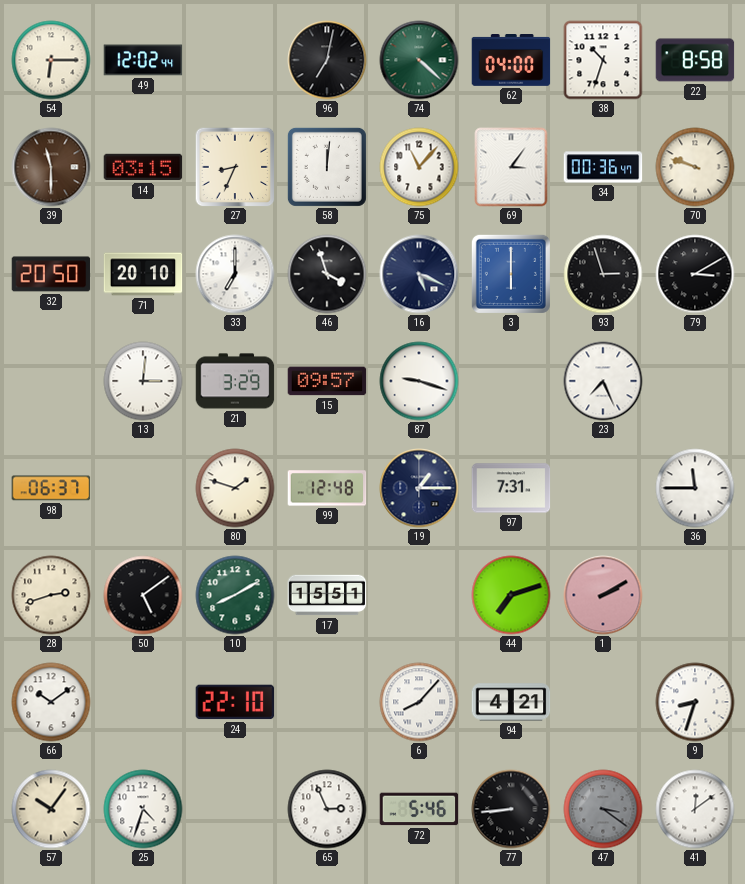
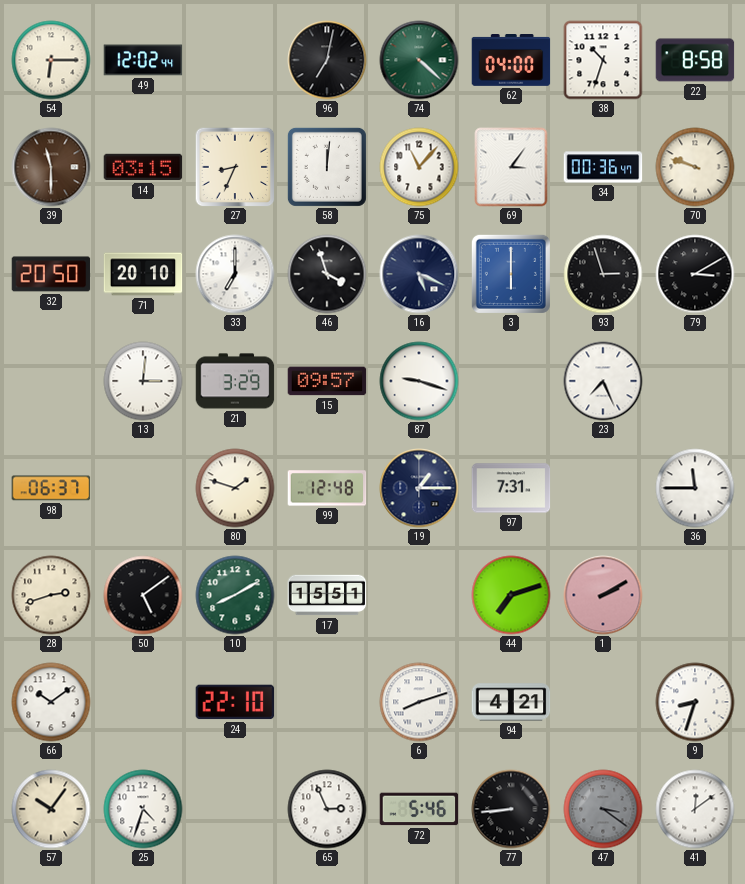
6: 8:07 -> 8:12
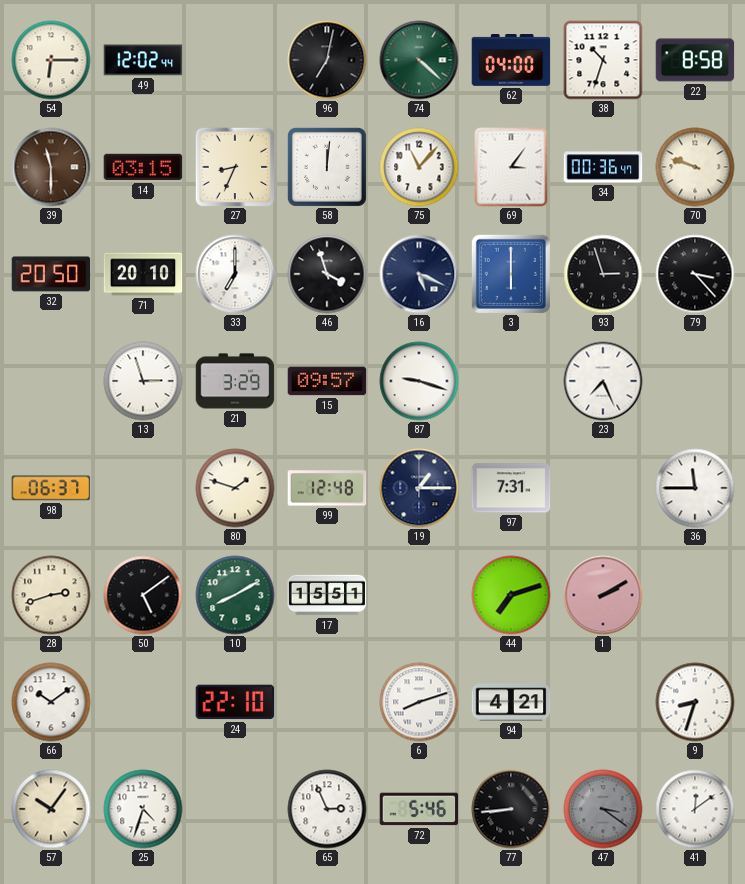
79: 3:10 -> 3:23
13: 3:01 -> 2:57
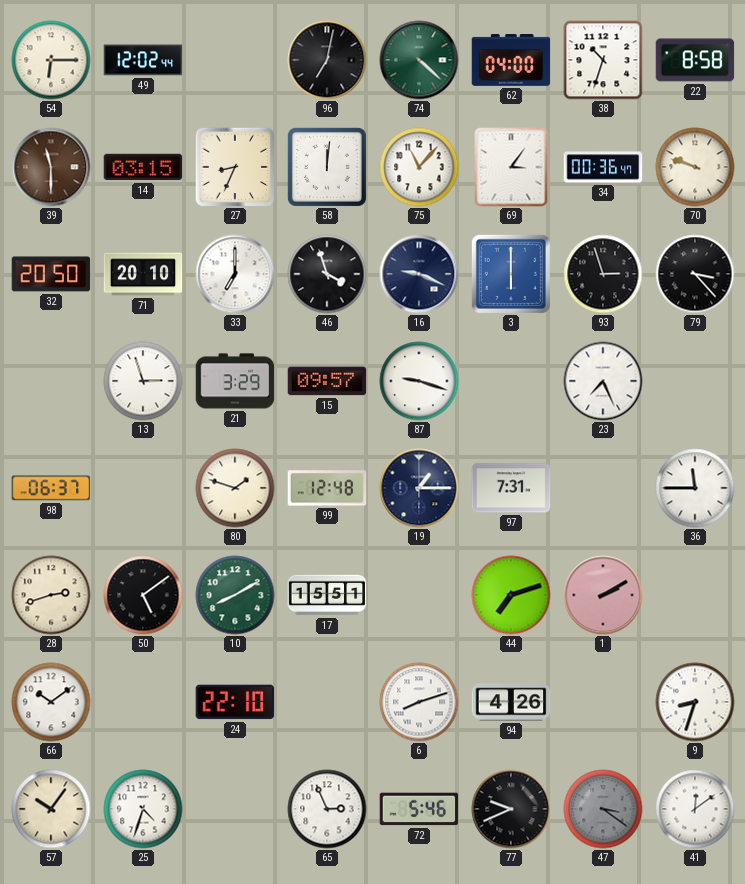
16: 5:19 -> 9:19
94: 4:21 -> 4:26
77: 8:44 -> 9:41
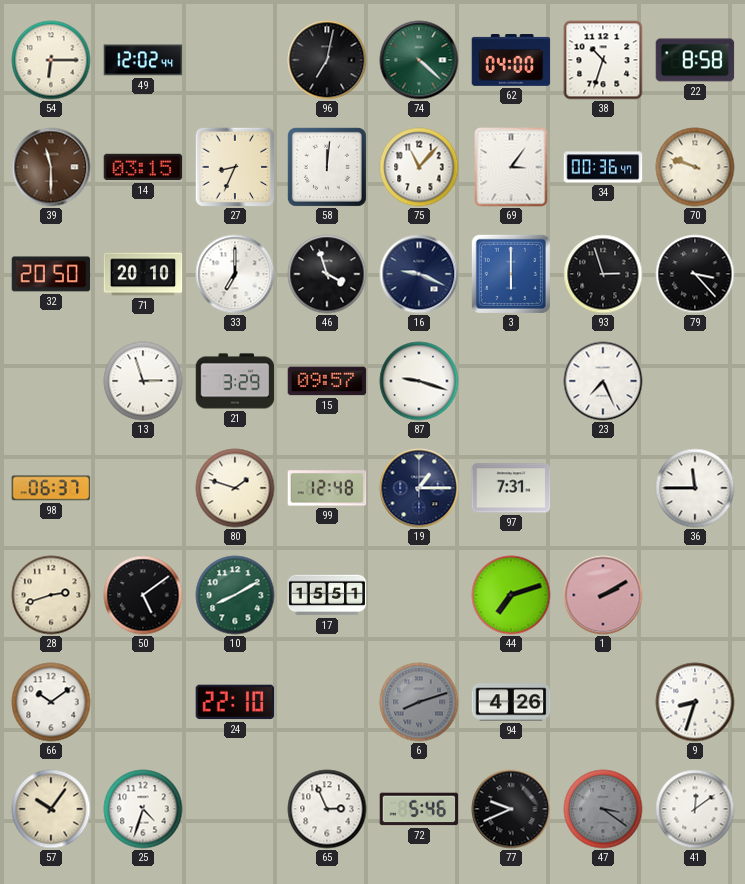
6 dial: white -> grey
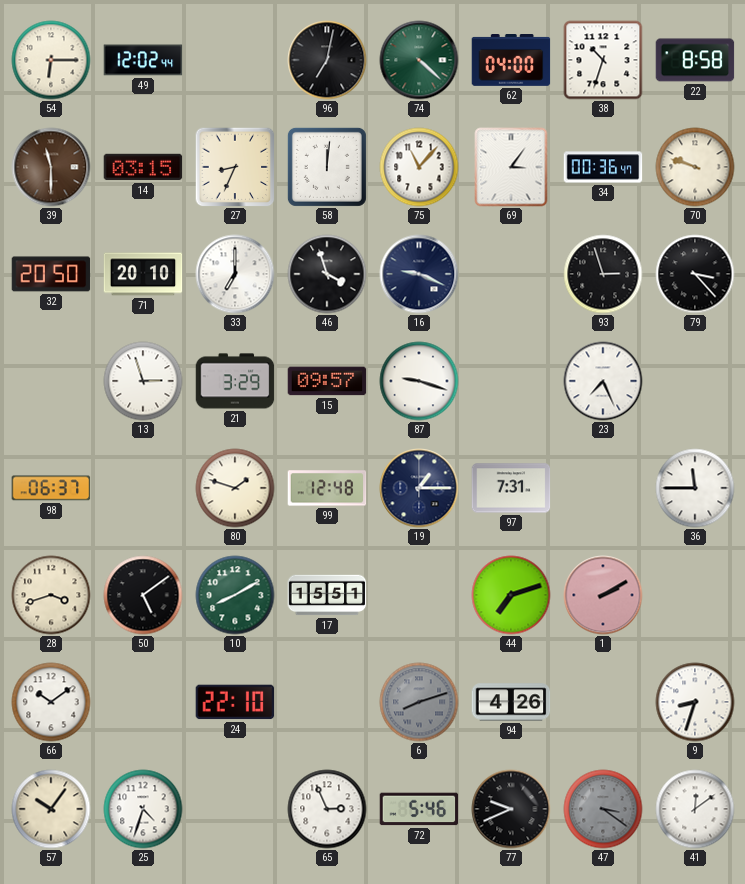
3: 6:00 -> none
28: 2:42 -> 3:42
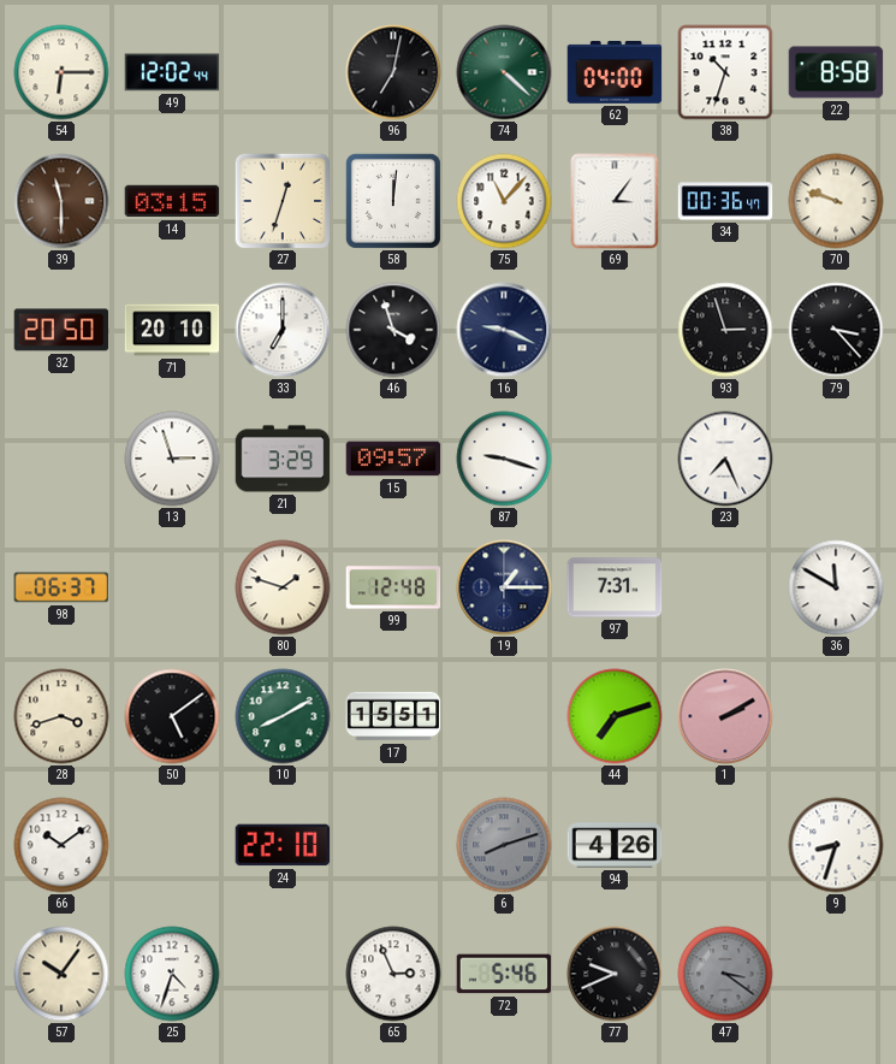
27: 8:34 -> 12:33
36: 11:45 -> 11:50
41: 12:09 -> none
